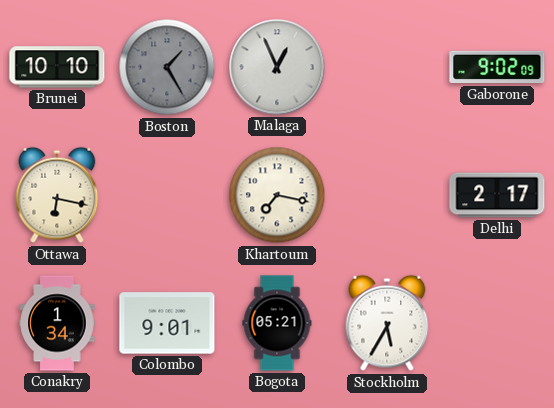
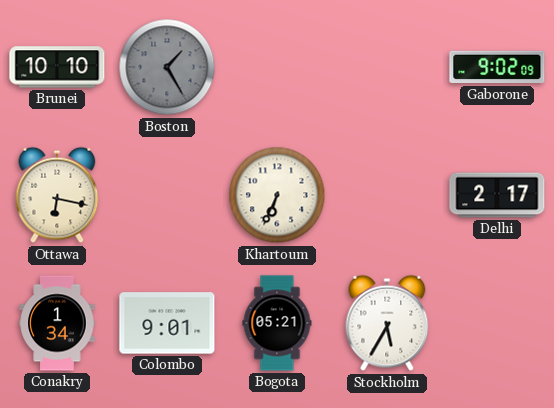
Malaga: 12:56 -> none
Khartoum: 7:17 -> 6:34
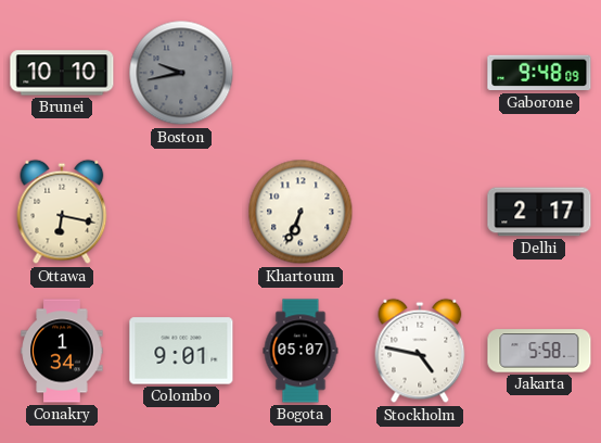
Boston: 1:25 -> 9:43
Gaborone: 9:02 -> 9:48
Bogota: 05:21 -> 05:07
Stockholm: 5:35 -> 4:47
Jakarta: none -> 5:58
